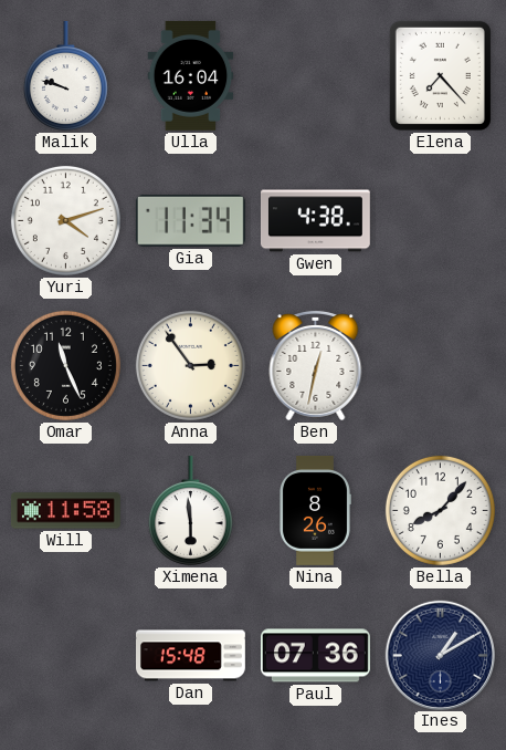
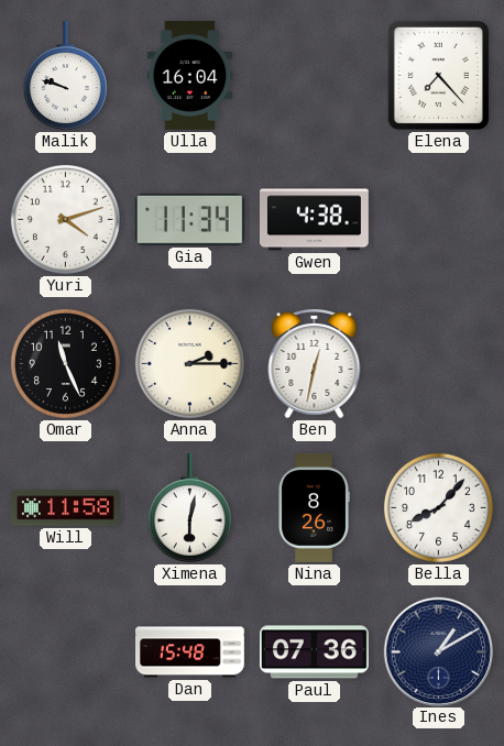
Anna: 2:54 -> 2:15
Ximena: 5:59 -> 6:02
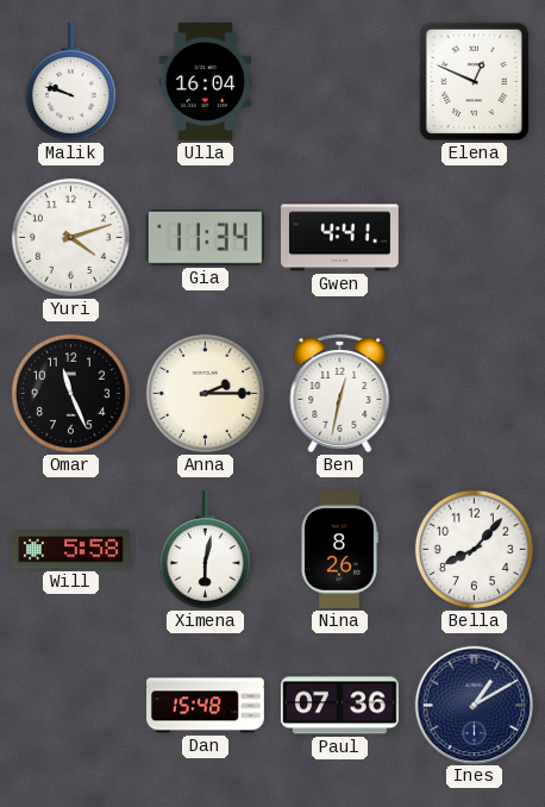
Elena: 7:23 -> 12:49
Gwen: 4:38 -> 4:41
Will: 11:58 -> 5:58
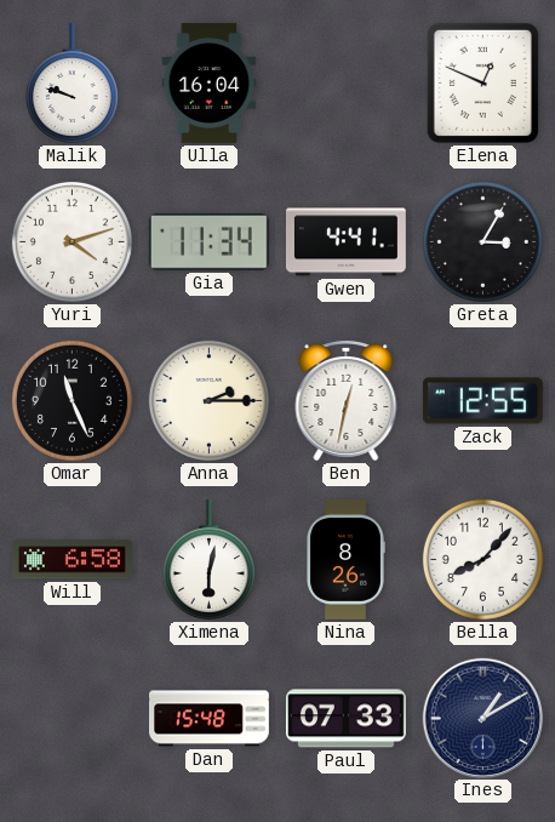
Greta: none -> 3:05
Zack: none -> 12:55
Will: 5:58 -> 6:58
Paul: 07:36 -> 07:33
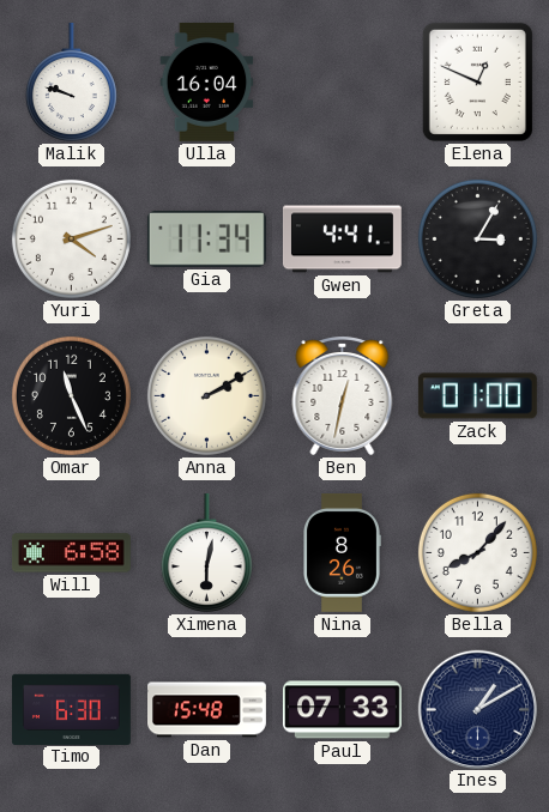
Anna: 2:15 -> 2:10
Zack: 12:55 -> 01:00
Timo: none -> 6:30
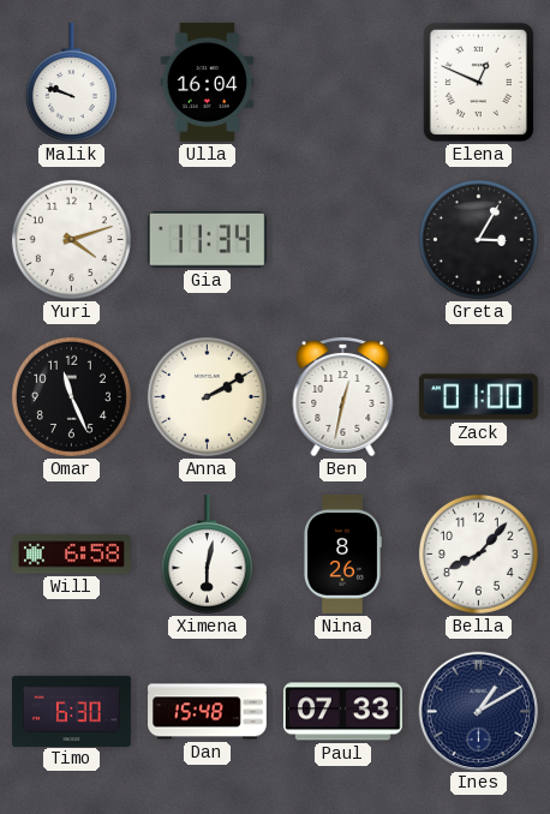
Gwen: 4:41 -> none
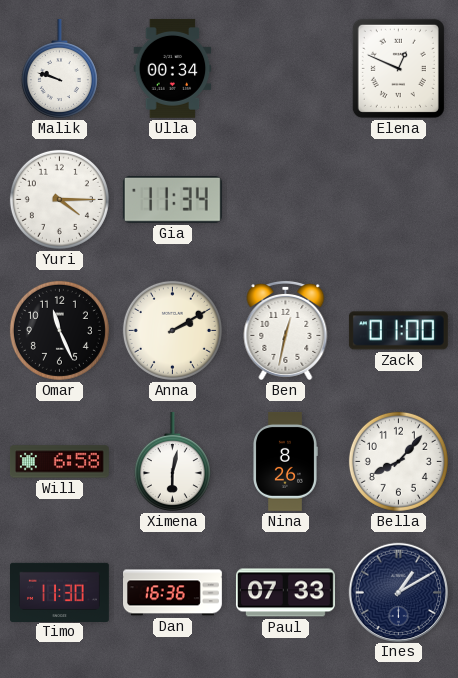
Ulla: 16:04 -> 00:34
Yuri: 4:12 -> 4:15
Greta: 3:05 -> none
Timo: 6:30 -> 11:30
Dan: 15:48 -> 16:36
